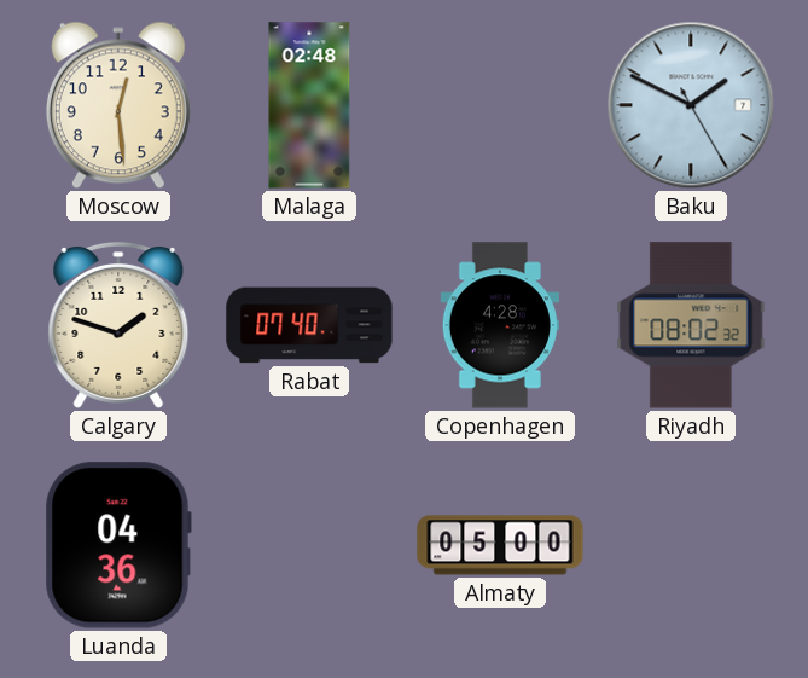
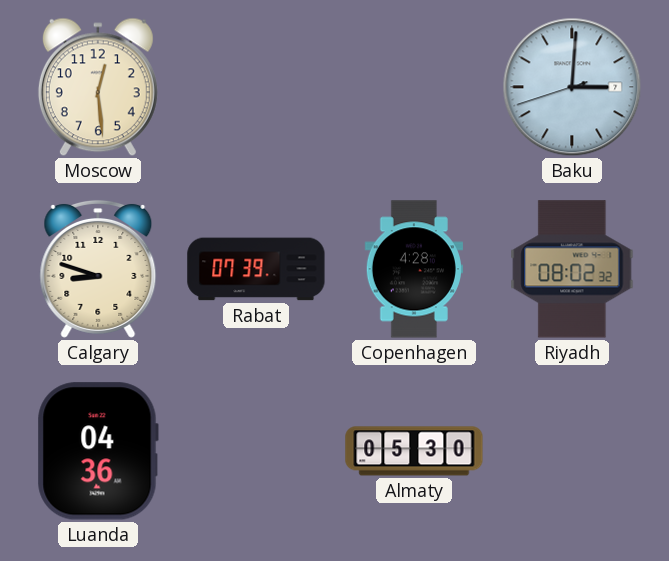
Malaga: 02:48 -> none
Baku: 1:49 -> 3:00
Calgary: 1:48 -> 8:48
Rabat: 07:40 -> 07:39
Almaty: 05:00 -> 05:30
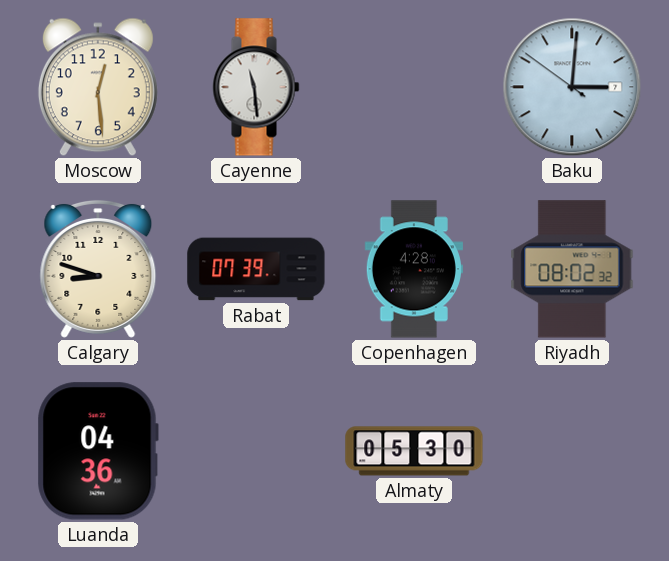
Cayenne: none -> 11:29
Baku: 3:00:42 -> 3:00:51
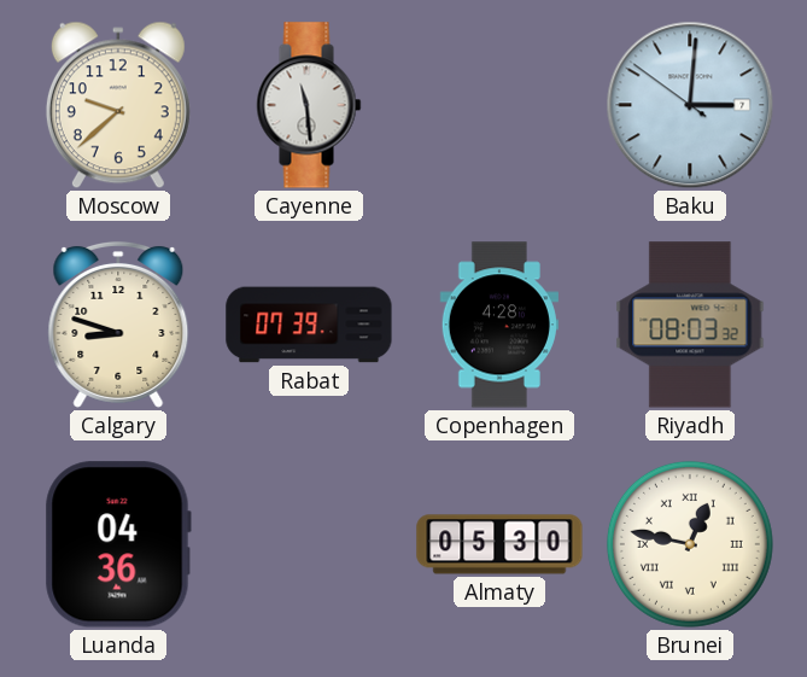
Moscow: 12:29 -> 9:38
Riyadh: 08:02 -> 08:03
Brunei: none -> 12:47
